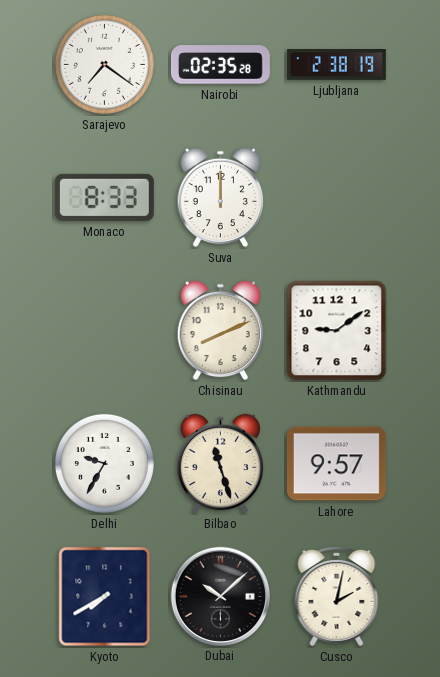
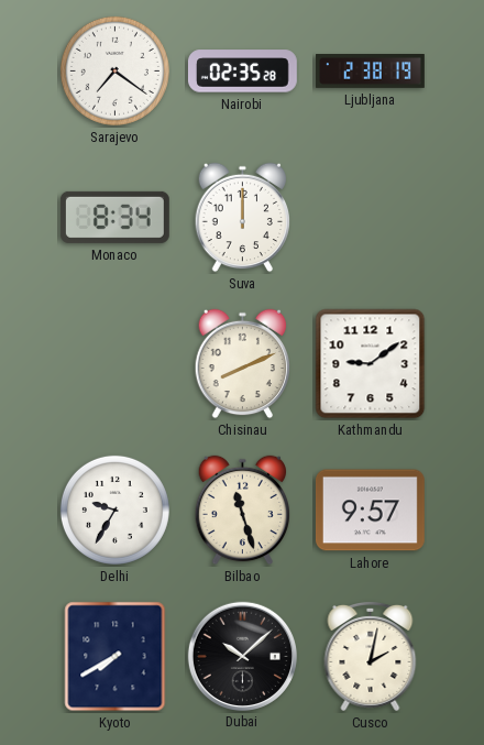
Monaco: 8:33 -> 8:34
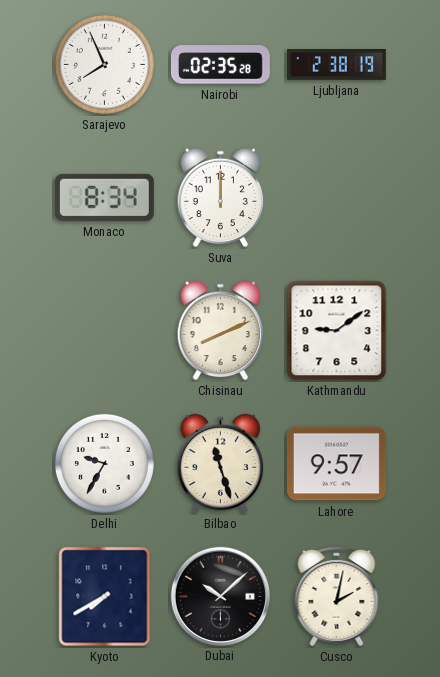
Sarajevo: 7:21 -> 7:56
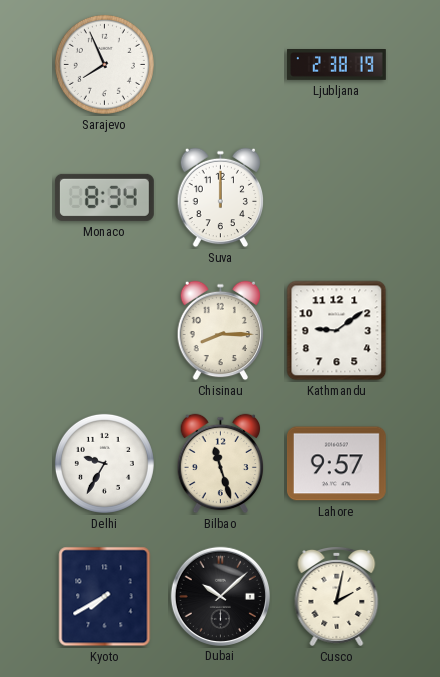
Nairobi: 02:35 -> none
Chisinau: 8:11 -> 8:15
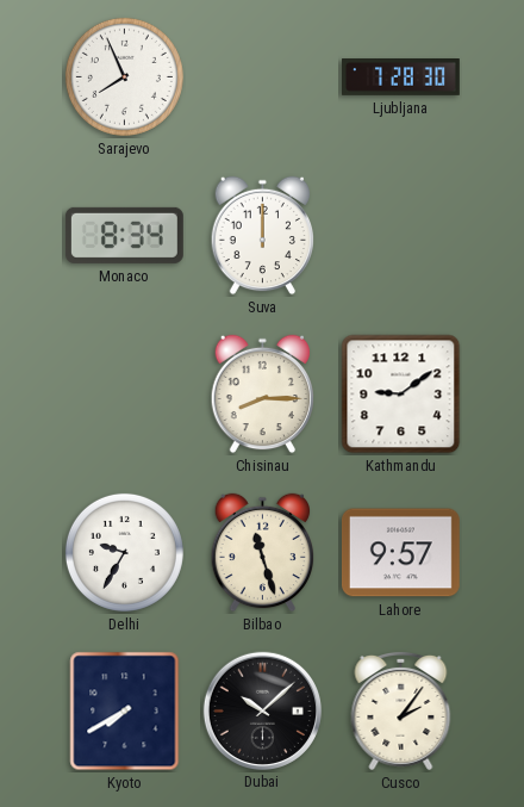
Ljubljana: 2:38 -> 7:28
Cusco: 2:02 -> 2:06
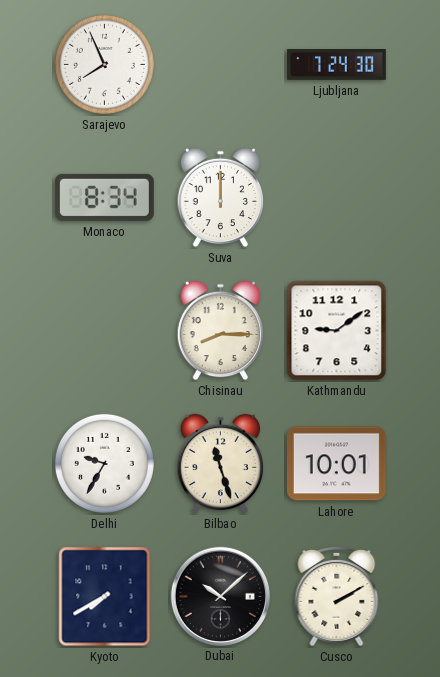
Ljubljana: 7:28 -> 7:24
Lahore: 9:57 -> 10:01
Cusco: 2:06 -> 2:10
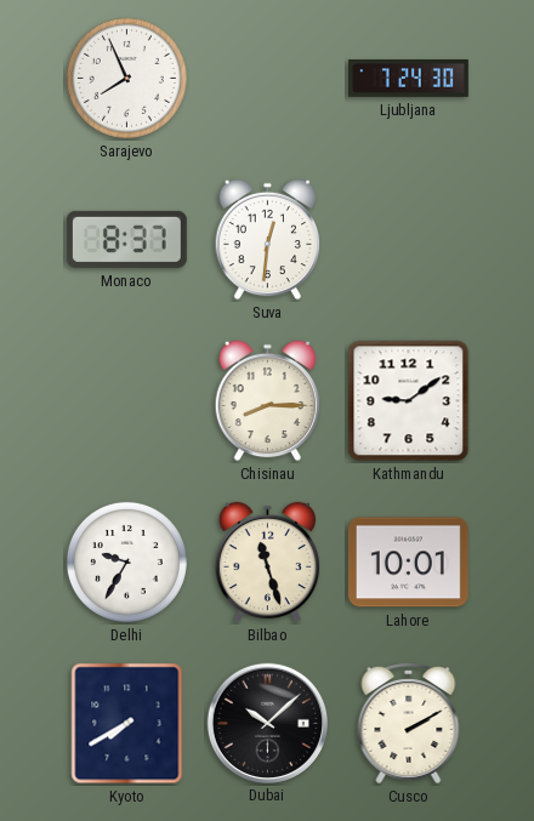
Monaco: 8:34 -> 8:37
Suva: 12:00 -> 12:31
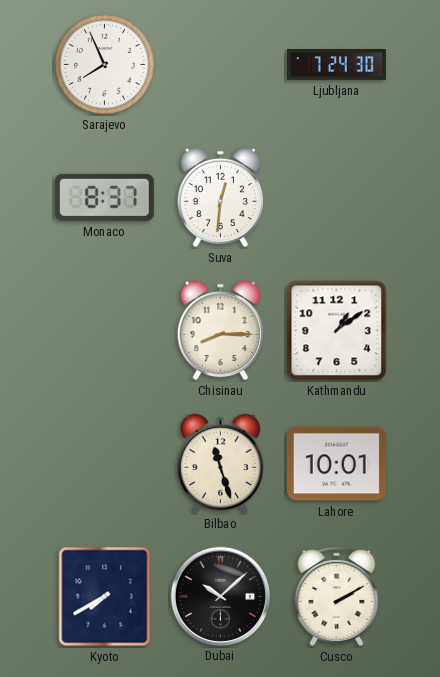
Kathmandu: 9:09 -> 1:09
Delhi: 9:35 -> none
